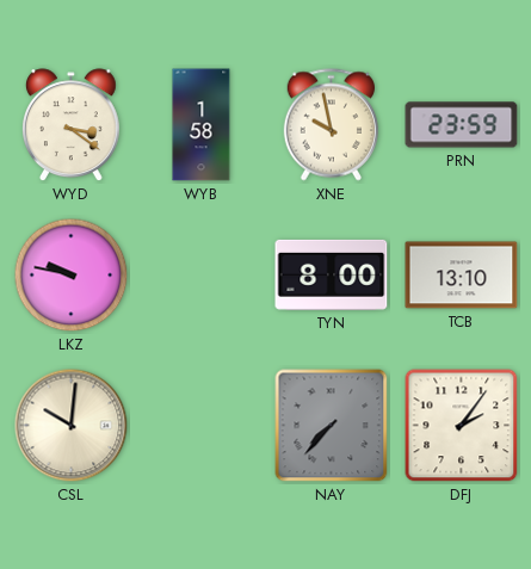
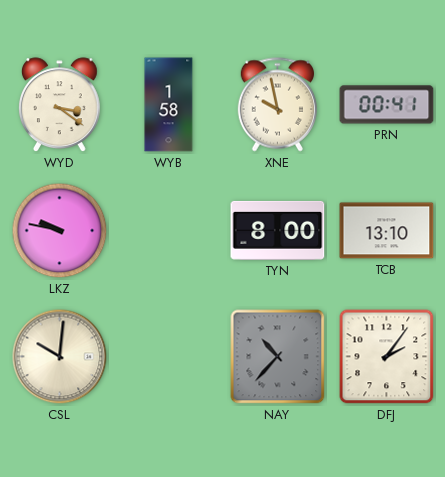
PRN: 23:59 -> 00:41
NAY: 7:37 -> 10:37
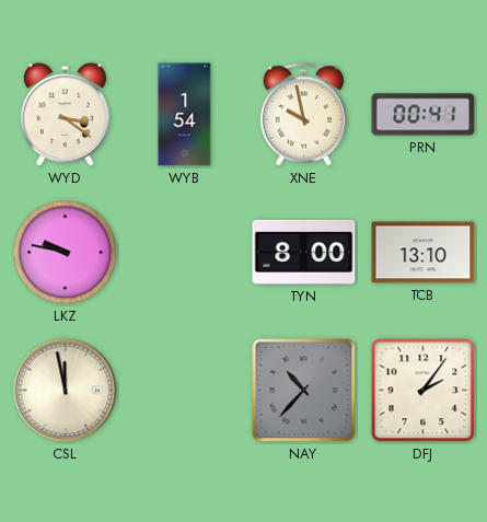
WYB: 1:58 -> 1:54
CSL: 10:01 -> 11:58
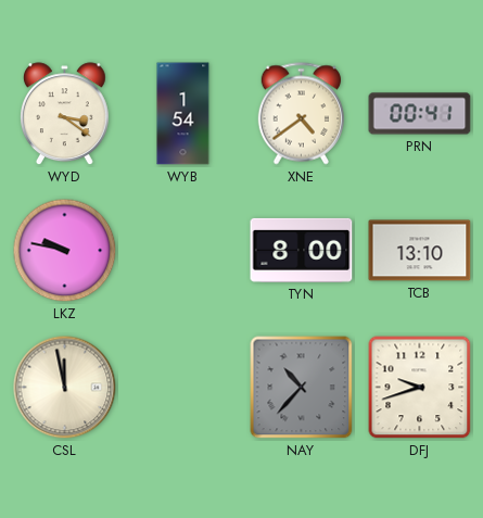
XNE: 9:58 -> 4:39
DFJ: 2:06 -> 9:42
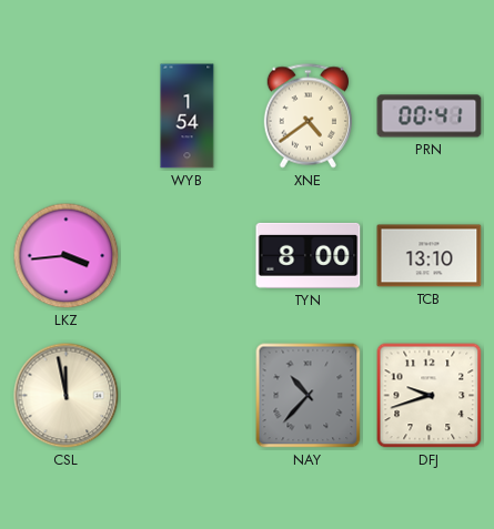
WYD: 3:21 -> none
LKZ: 9:47 -> 3:44
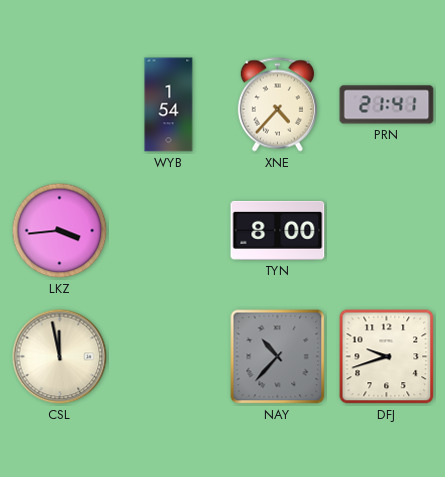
XNE: 4:39 -> 4:37
PRN: 00:41 -> 21:41
TCB: 13:10 -> none
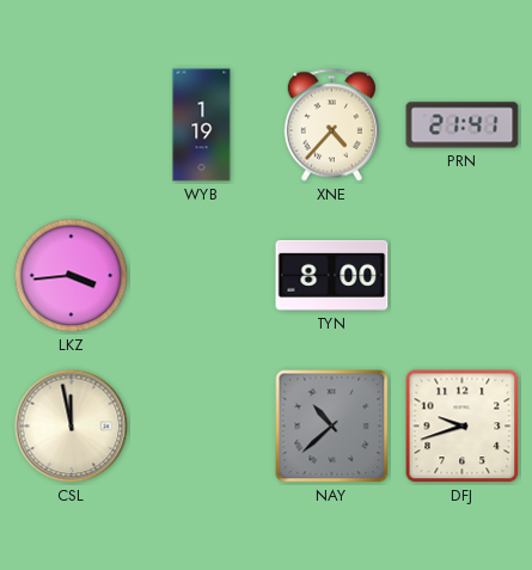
WYB: 1:54 -> 1:19
NAY: 10:37 -> 10:38
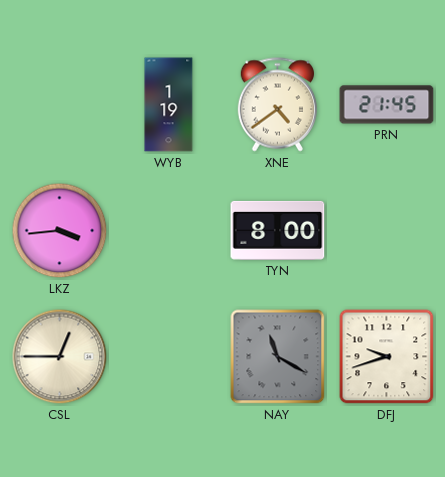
XNE: 4:37 -> 4:39
PRN: 21:41 -> 21:45
CSL: 11:58 -> 12:45
NAY: 10:38 -> 11:20
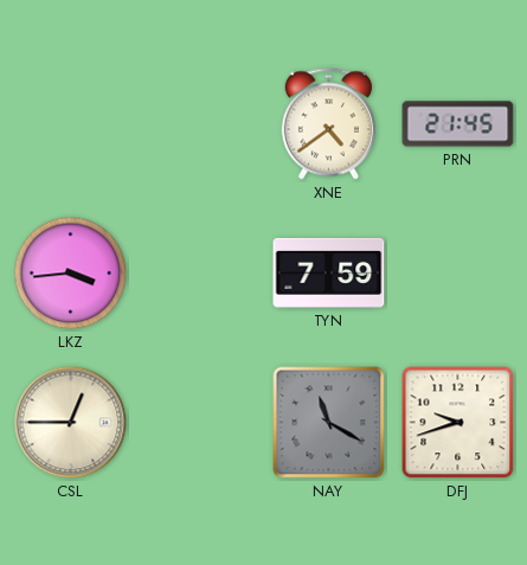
WYB: 1:19 -> none
TYN: 8:00 -> 7:59
